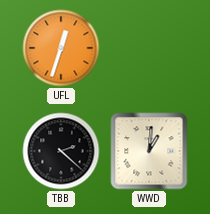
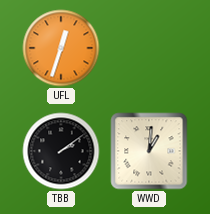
TBB: 2:22 -> 2:09
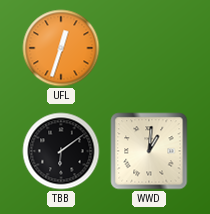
TBB: 2:09 -> 6:09
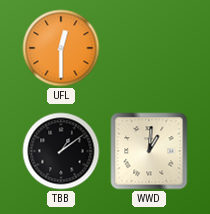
UFL: 12:33 -> 12:30
TBB: 6:09 -> 1:09
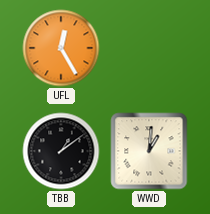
UFL: 12:30 -> 12:25
